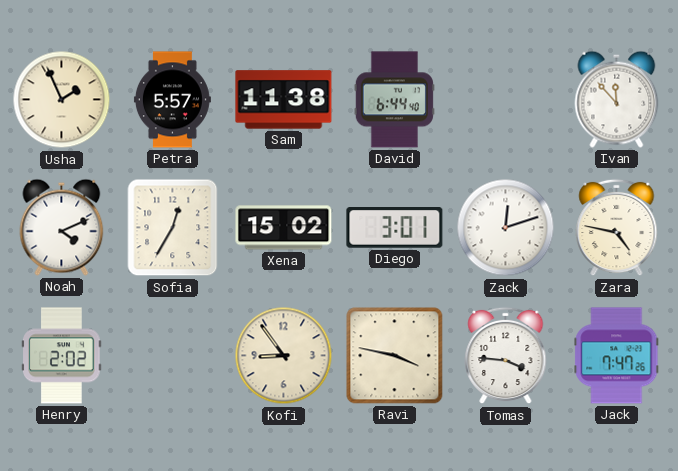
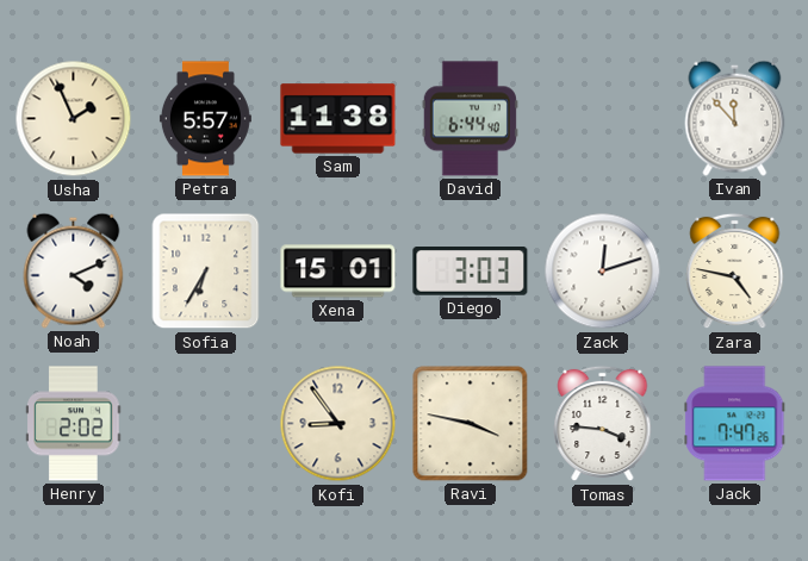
Sofia: 12:35 -> 6:35
Xena: 15:02 -> 15:01
Diego: 3:01 -> 3:03
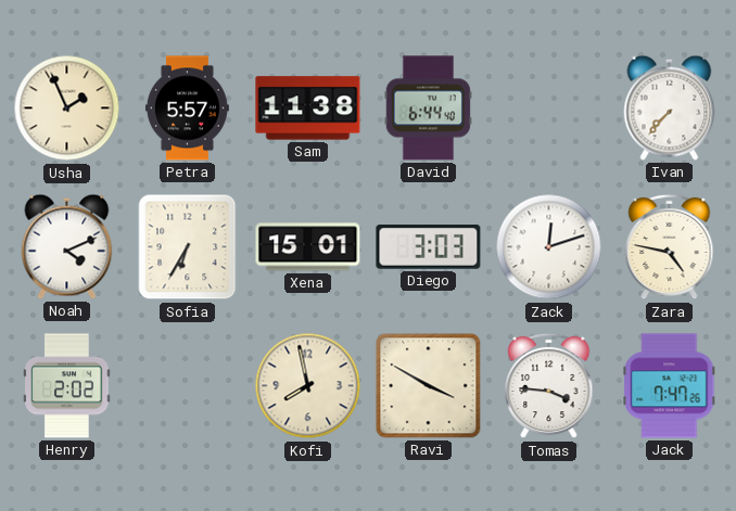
Ivan: 11:53 -> 7:37
Kofi: 8:54 -> 7:58
Ravi: 3:47 -> 3:50
